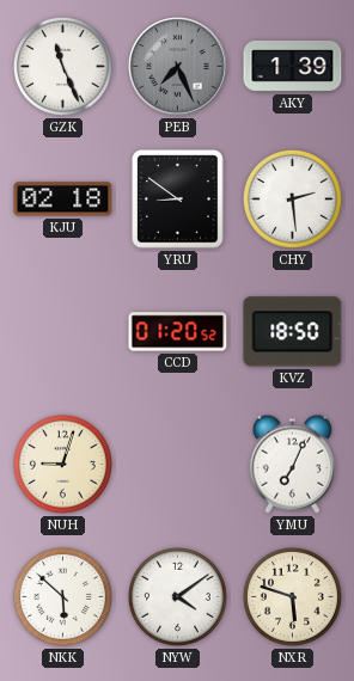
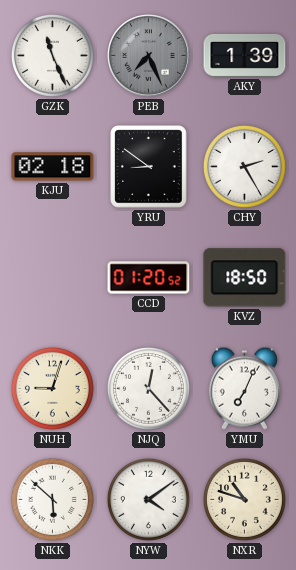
CHY: 2:29 -> 2:25
NJQ: none -> 12:23
NXR: 5:48 -> 10:48
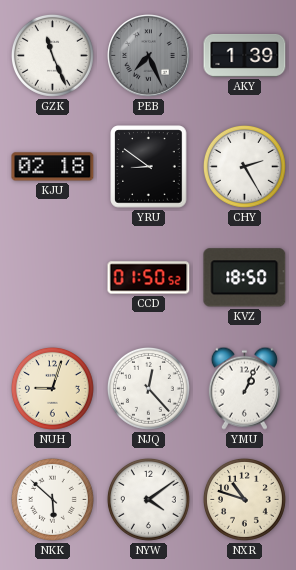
CCD: 01:20 -> 01:50
YMU: 7:04 -> 1:04
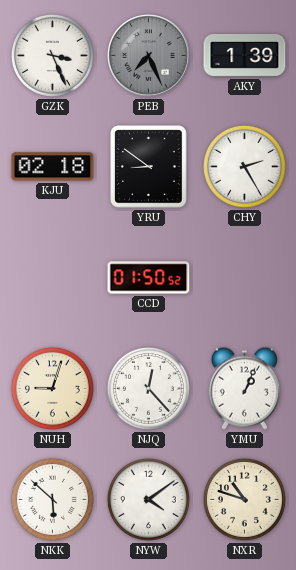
GZK: 11:26 -> 3:26
KVZ: 18:50 -> none
